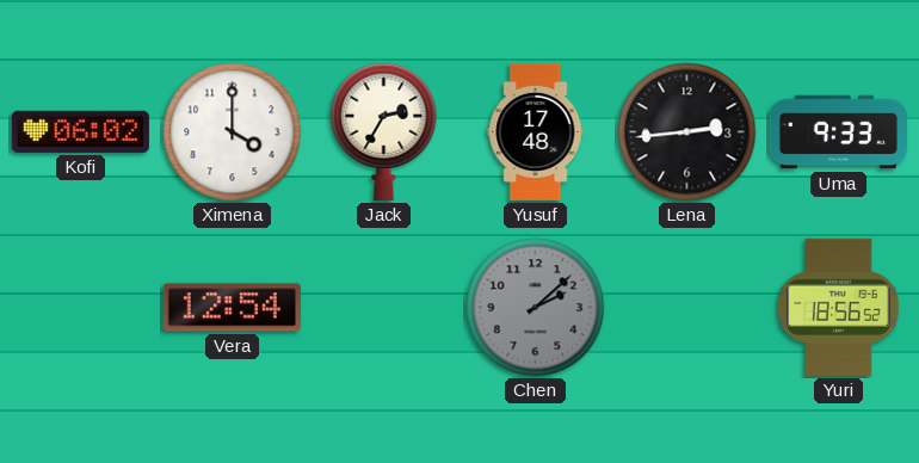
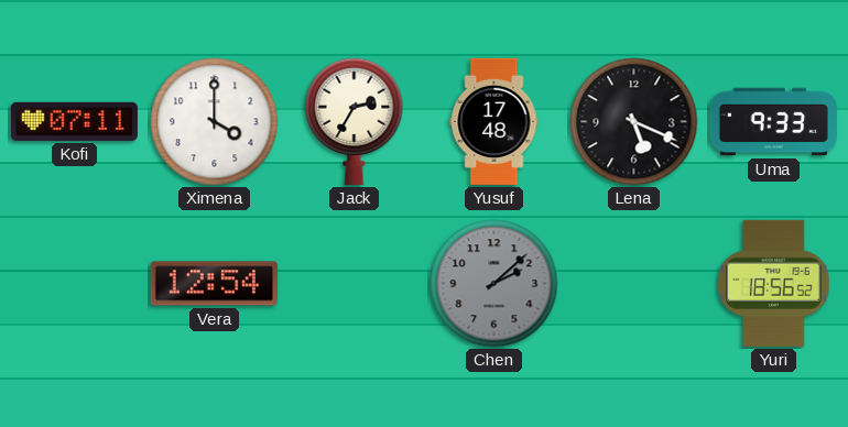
Kofi: 06:02 -> 07:11
Lena: 2:44 -> 5:19
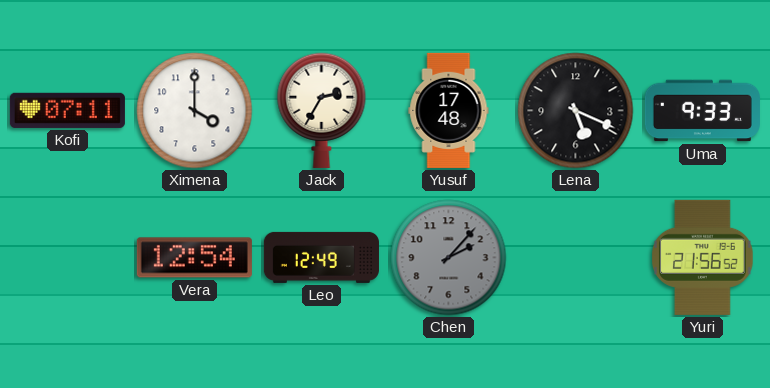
Leo: none -> 12:49
Chen: 2:08 -> 2:07
Yuri: 18:56 -> 21:56
